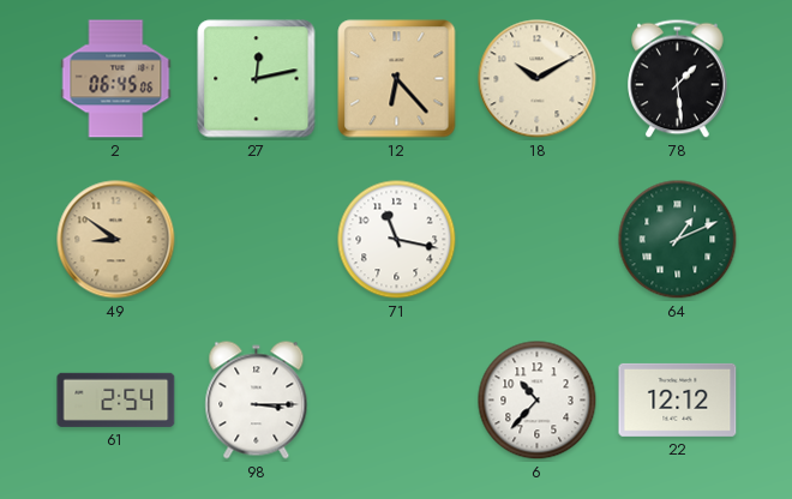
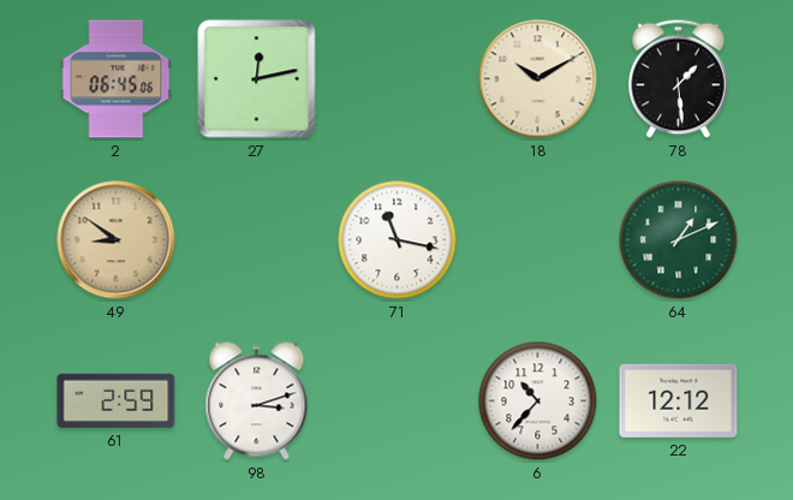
12: 6:23 -> none
61: 2:54 -> 2:59
98: 3:15 -> 3:12
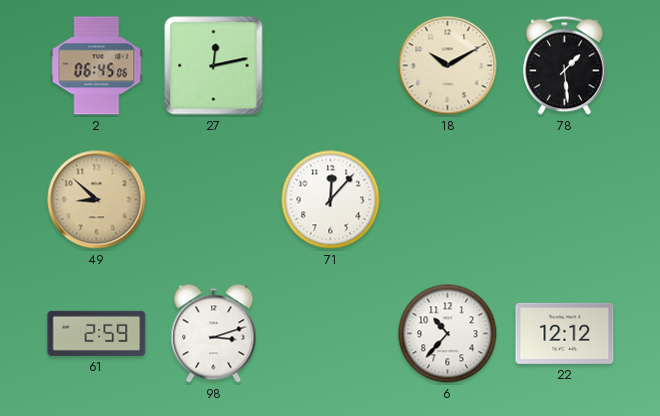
49: 8:51 -> 8:52
71: 11:17 -> 12:07
64: 1:11 -> none
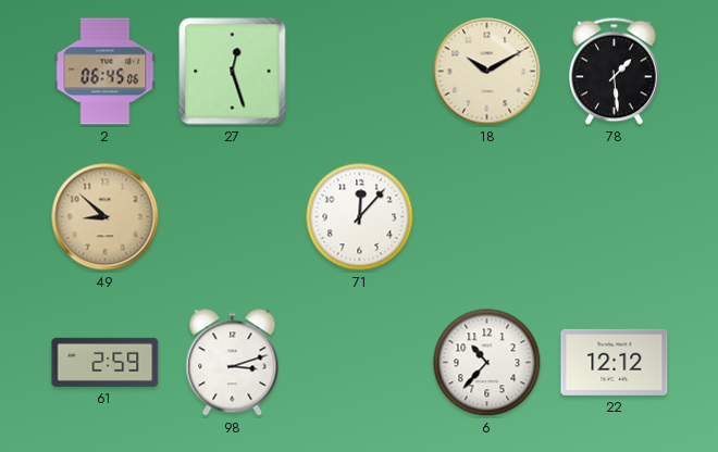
27: 12:13 -> 12:27
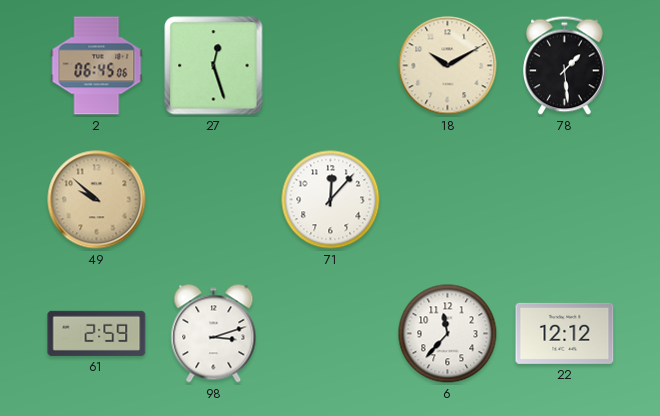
49: 8:52 -> 9:52
6: 10:37 -> 11:37
